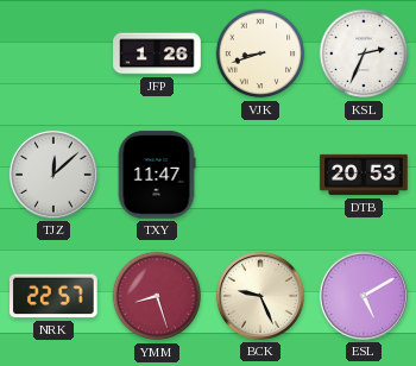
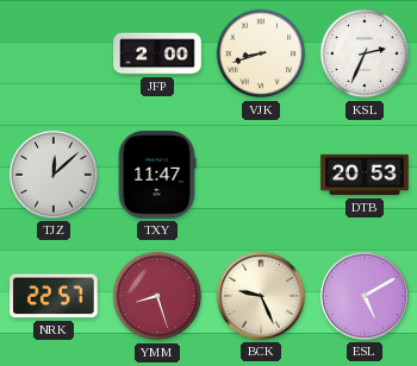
JFP: 1:26 -> 2:00
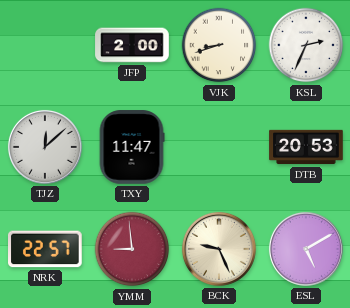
YMM: 8:27 -> 8:59
